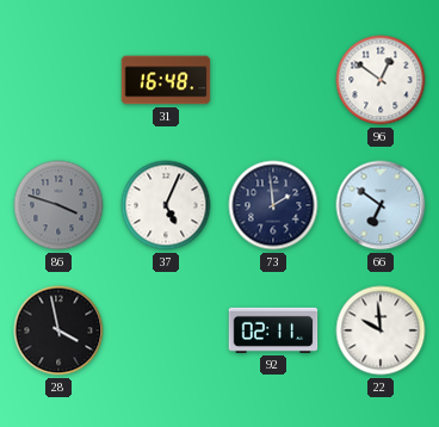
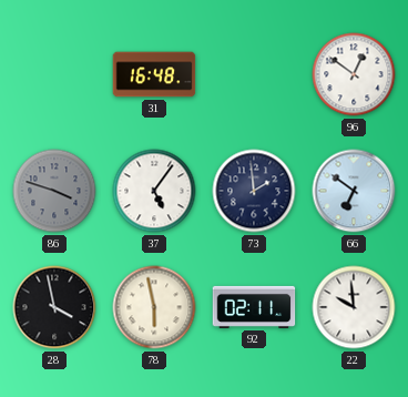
37: 5:04 -> 5:06
78: none -> 5:58
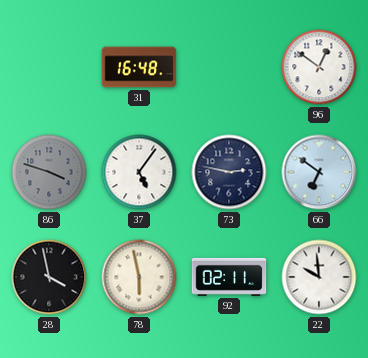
73: 1:59 -> 2:47
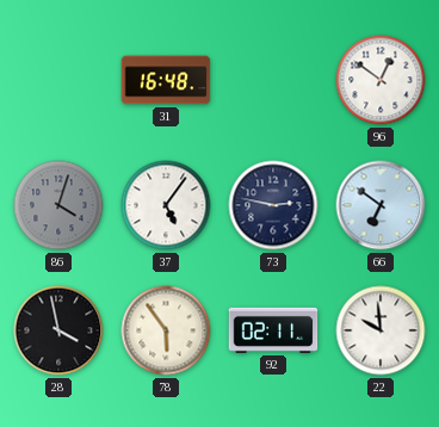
86: 3:48 -> 4:03
78: 5:58 -> 5:54
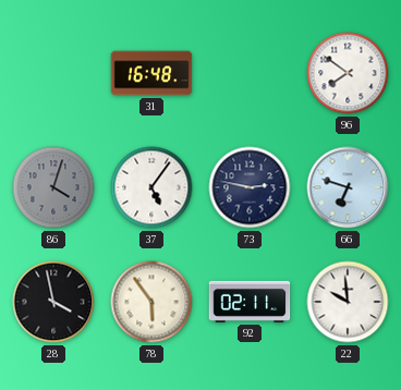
96: 12:51 -> 7:51
66: 6:51 -> 6:48
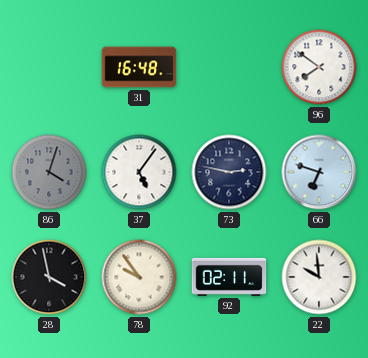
78: 5:54 -> 9:54
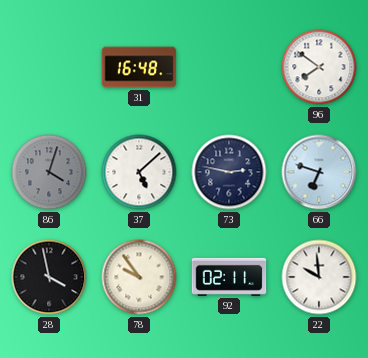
37: 5:06 -> 5:08
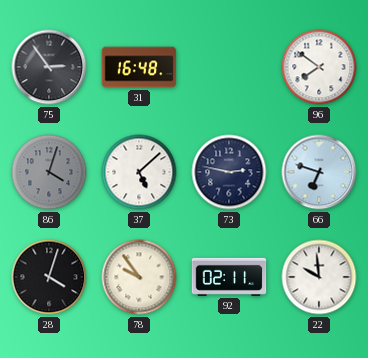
75: none -> 2:54
28: 3:58 -> 4:03
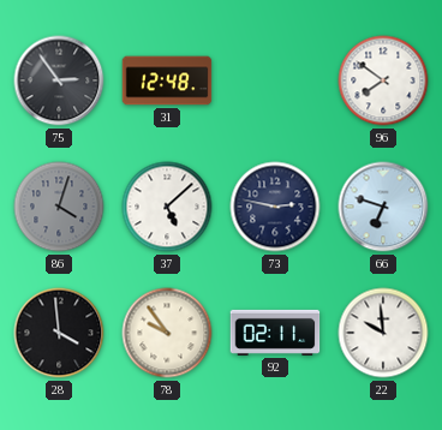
31: 16:48 -> 12:48
28: 4:03 -> 3:59
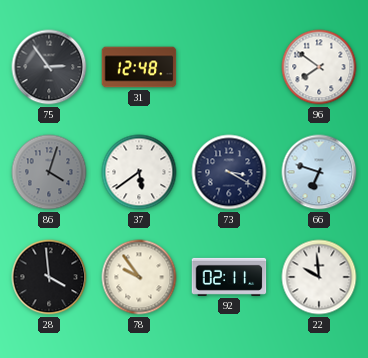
37: 5:08 -> 5:39
73: 2:47 -> 3:20
